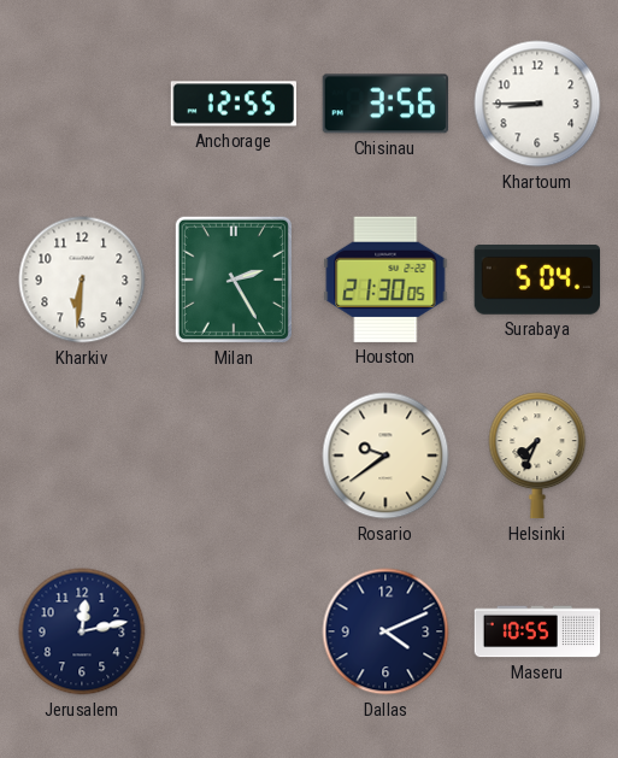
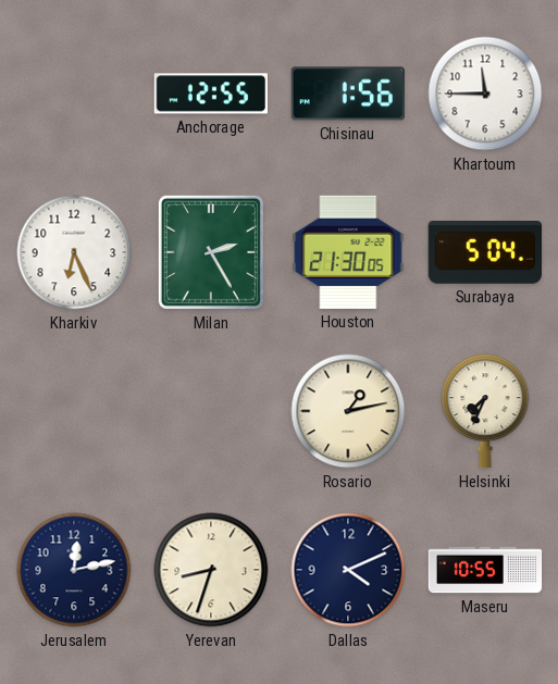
Chisinau: 3:56 -> 1:56
Khartoum: 8:45 -> 11:45
Kharkiv: 6:31 -> 6:26
Rosario: 9:39 -> 1:13
Yerevan: none -> 8:33
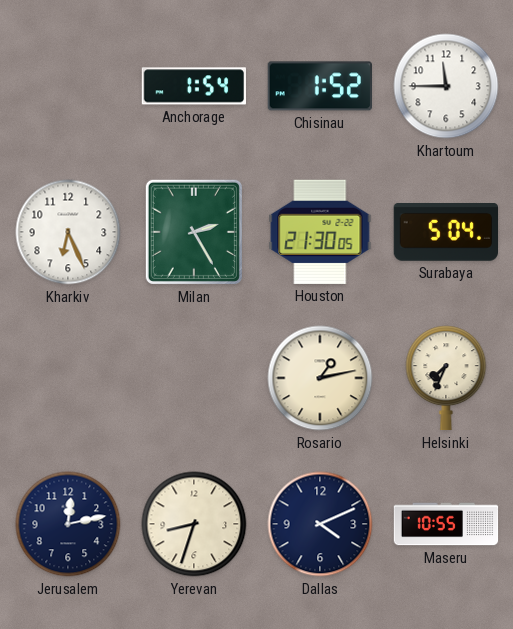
Anchorage: 12:55 -> 1:54
Chisinau: 1:56 -> 1:52
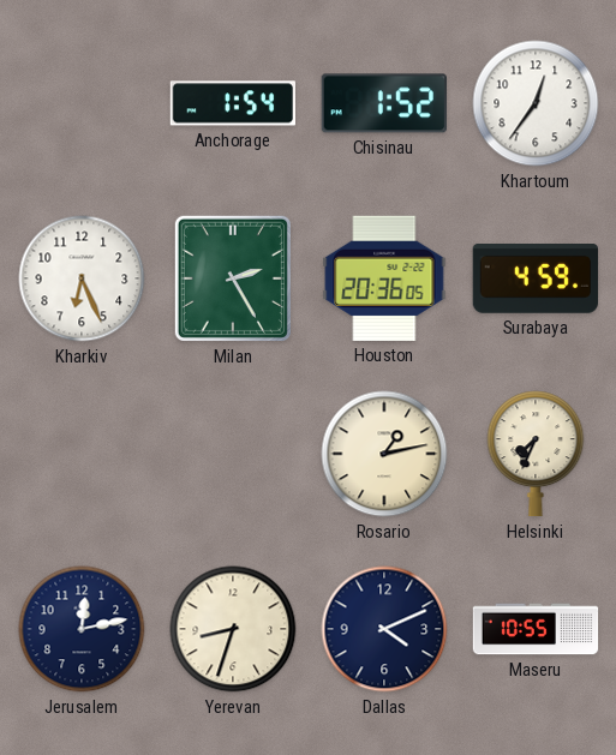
Khartoum: 11:45 -> 12:36
Houston: 21:30 -> 20:36
Surabaya: 5:04 -> 4:59
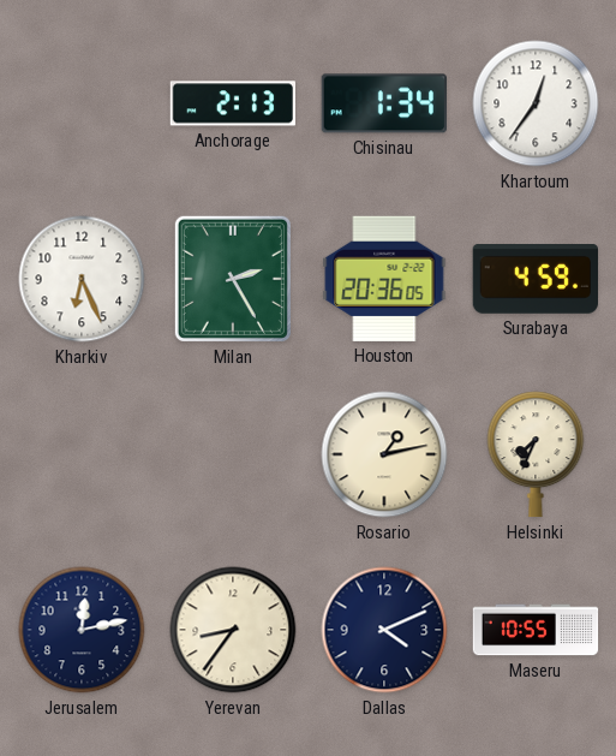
Anchorage: 1:54 -> 2:13
Chisinau: 1:52 -> 1:34
Yerevan: 8:33 -> 8:36
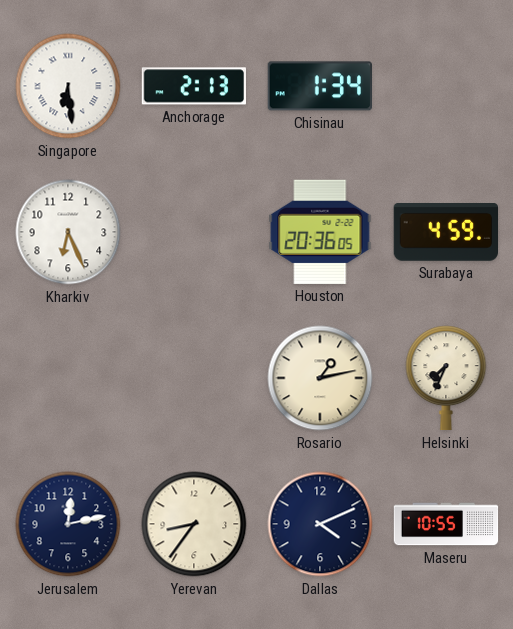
Singapore: none -> 6:29
Khartoum: 12:36 -> none
Milan: 2:25 -> none
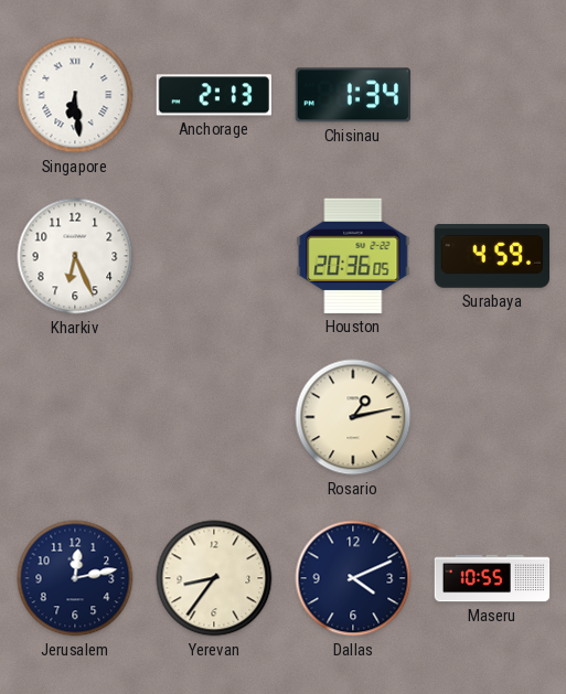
Helsinki: 7:34 -> none
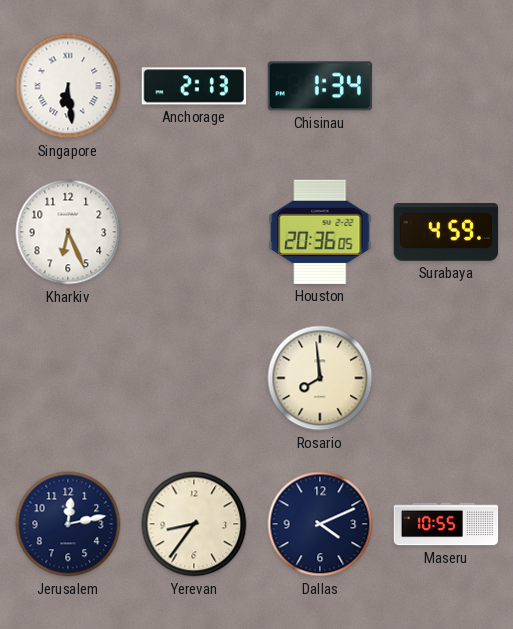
Rosario: 1:13 -> 7:59
